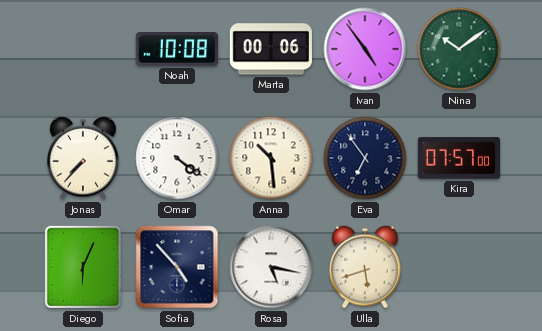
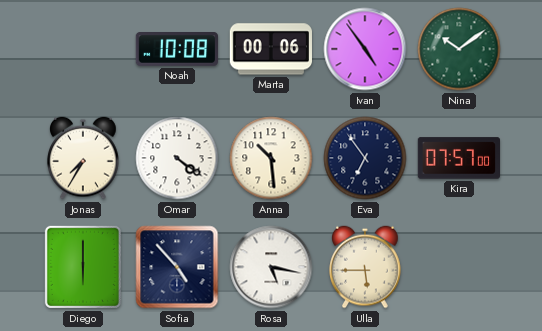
Jonas: 7:37 -> 7:35
Diego: 6:04 -> 6:00
Ulla: 5:42 -> 5:45
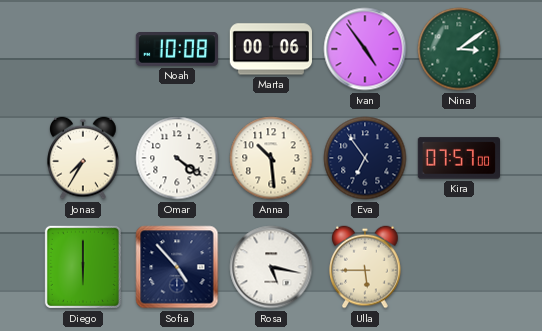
Nina: 10:09 -> 3:09
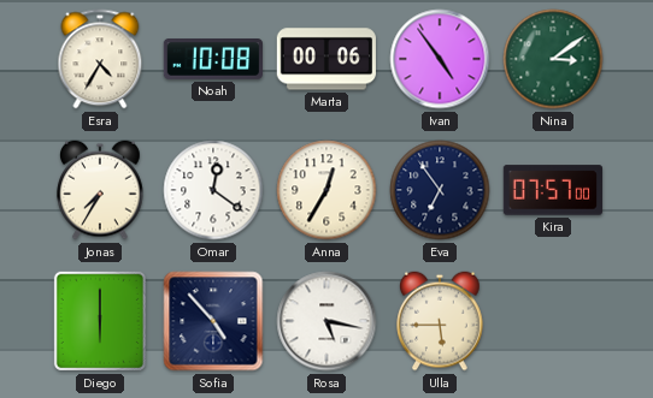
Esra: none -> 4:35
Omar: 4:21 -> 12:21
Anna: 10:29 -> 12:35
